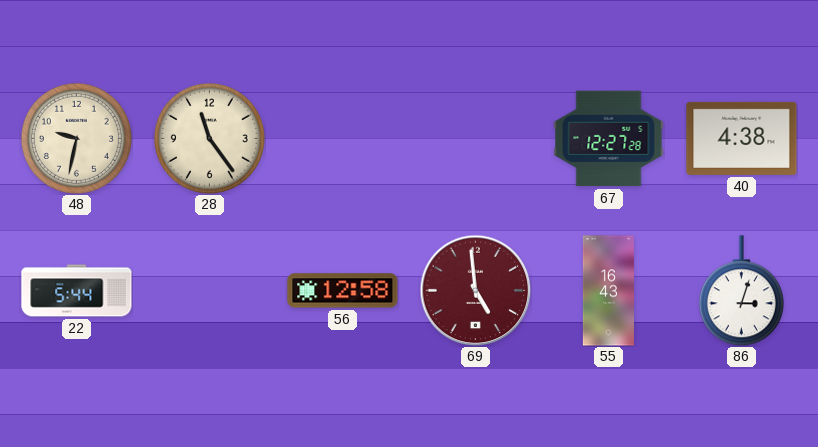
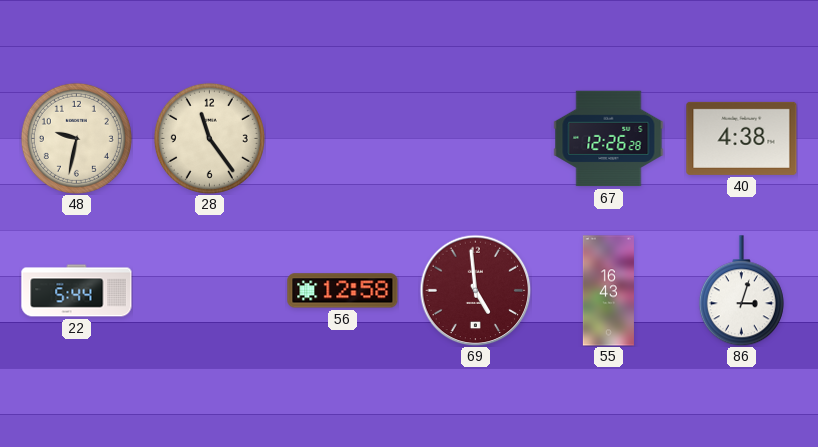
67: 12:27 -> 12:26
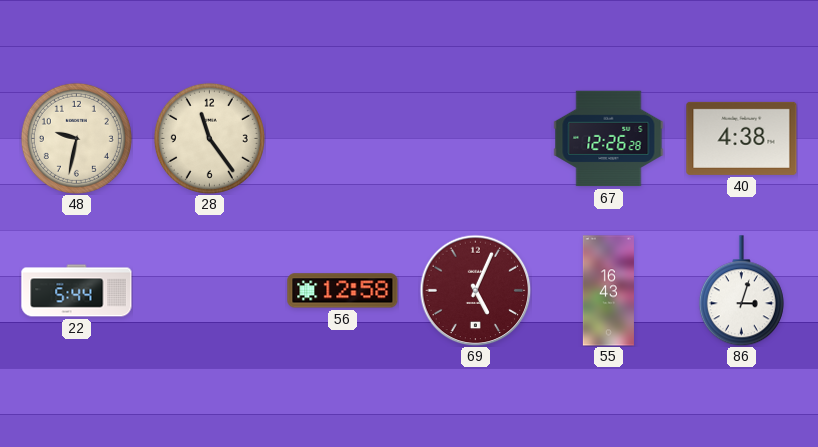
69: 4:59 -> 5:04
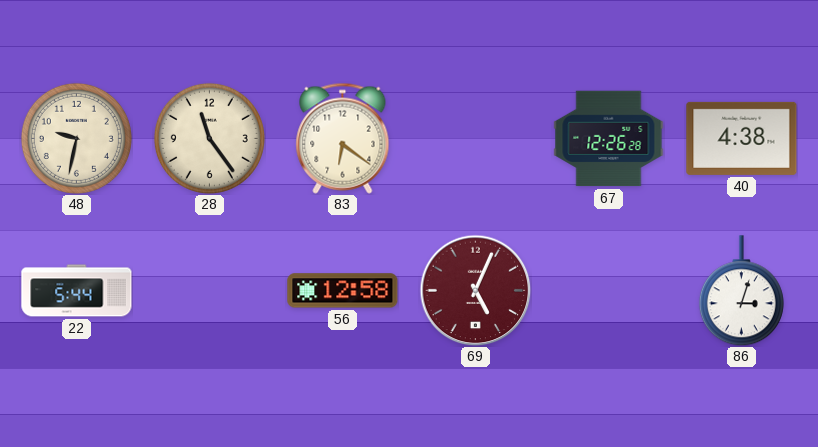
83: none -> 6:21
55: 16:43 -> none
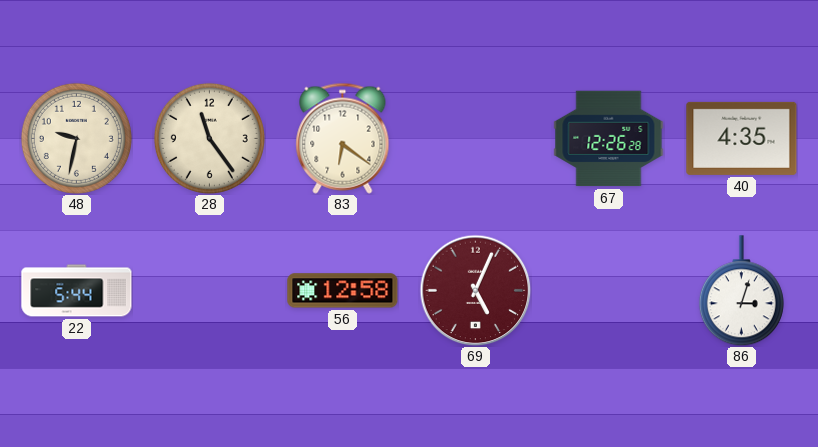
40: 4:38 -> 4:35
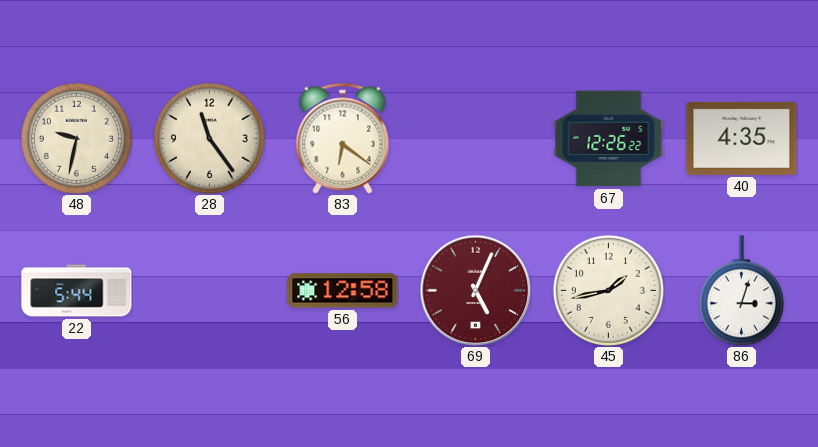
67: 12:26:28 -> 12:26:22
45: none -> 1:43
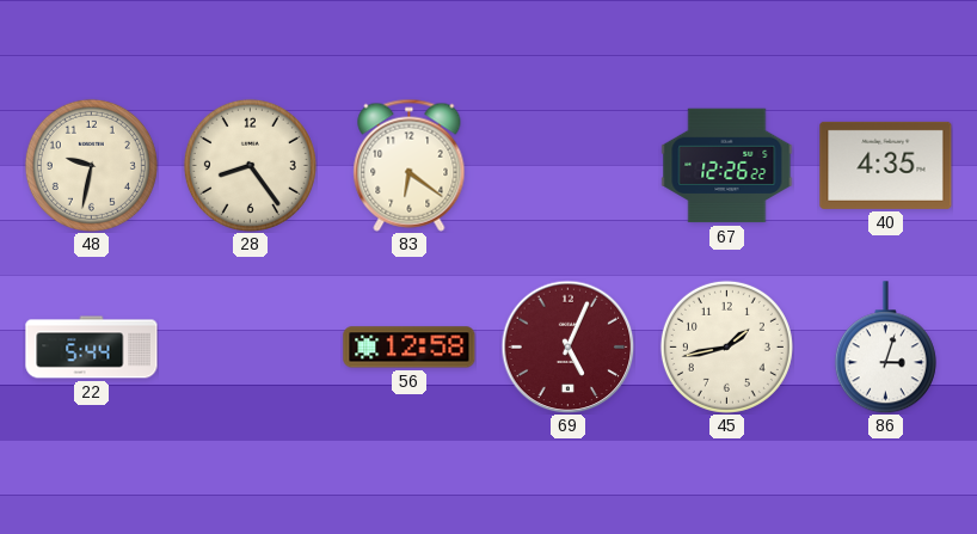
28: 11:24 -> 8:24
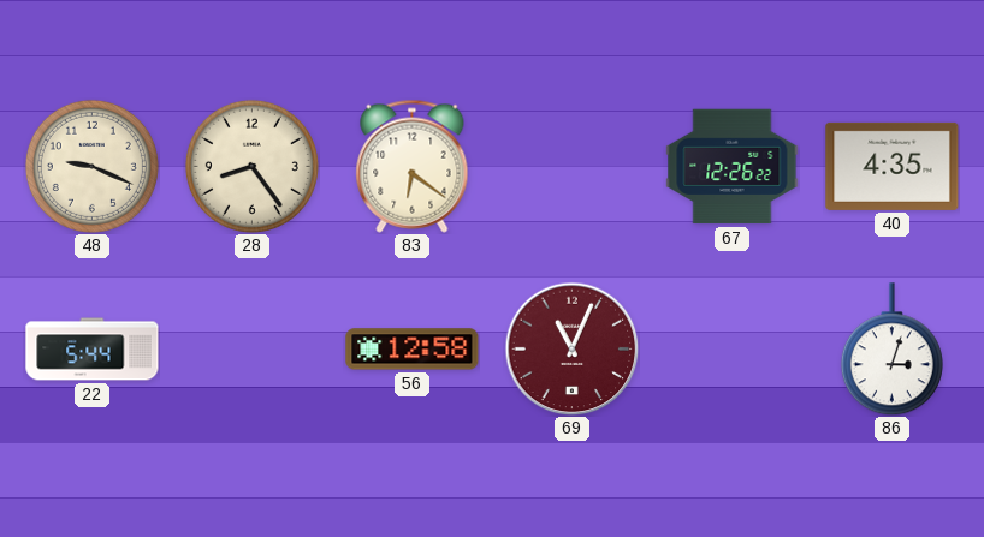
48: 9:32 -> 9:19
69: 5:04 -> 11:04
45: 1:43 -> none
